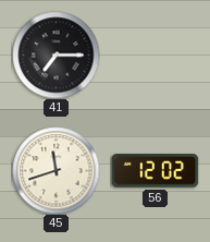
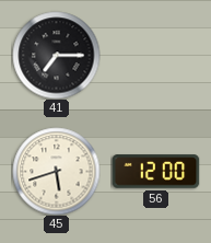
45: 11:42 -> 5:42
56: 12:02 -> 12:00
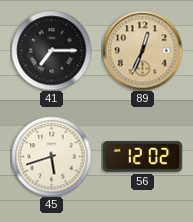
89: none -> 12:34
56: 12:00 -> 12:02
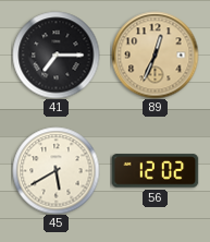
45: 5:42 -> 5:40
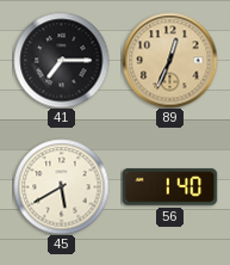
56: 12:02 -> 1:40
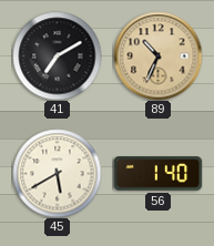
41: 7:15 -> 7:10
89: 12:34 -> 10:34
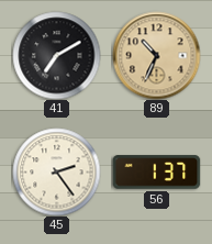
45: 5:40 -> 2:24
56: 1:40 -> 1:37
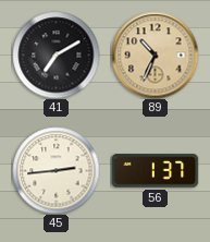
45: 2:24 -> 2:44
